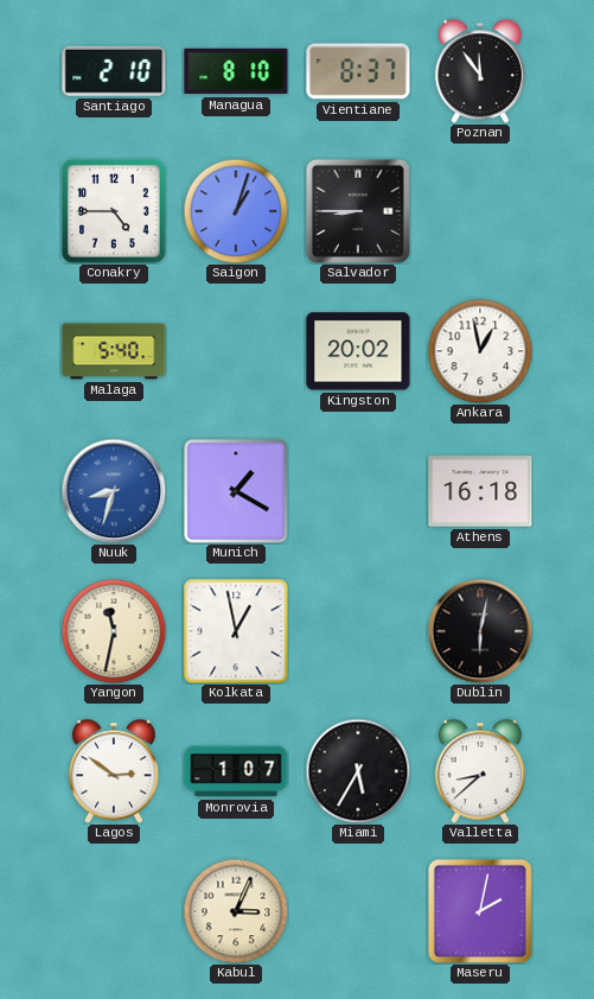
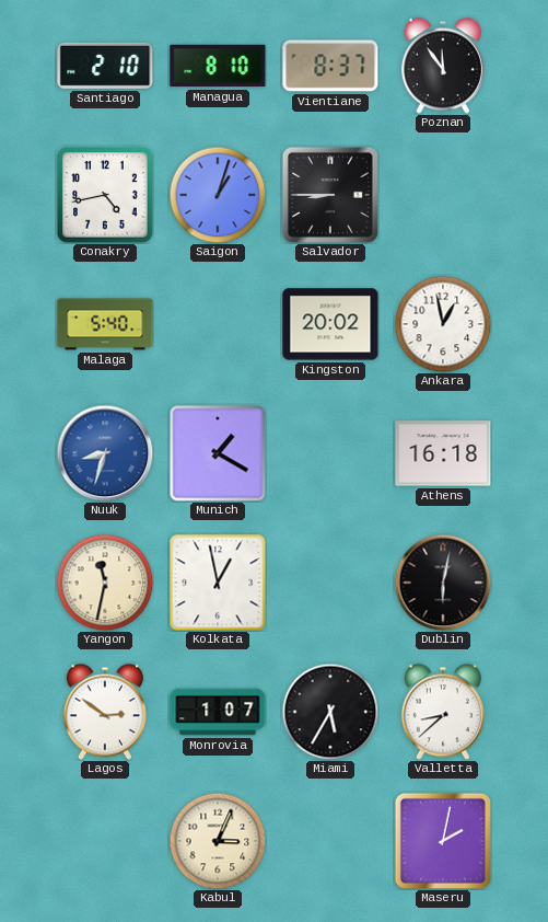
Conakry: 4:45 -> 4:43
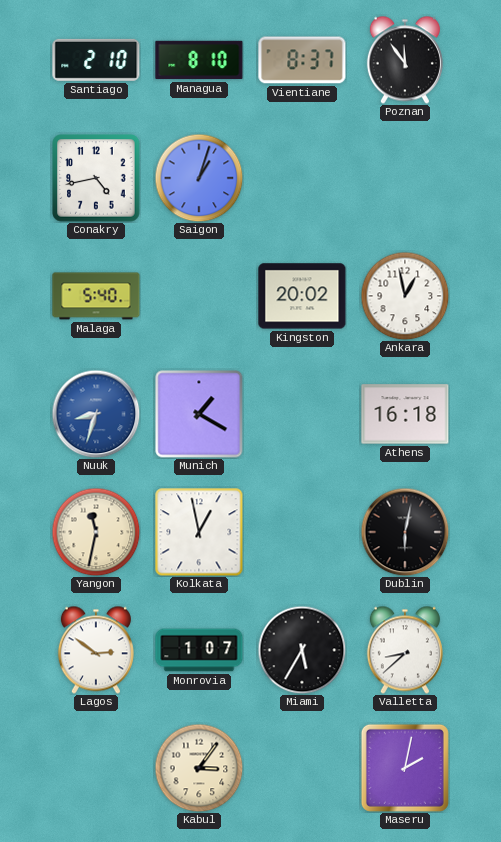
Salvador: 8:45 -> none
Kabul: 3:04 -> 3:06
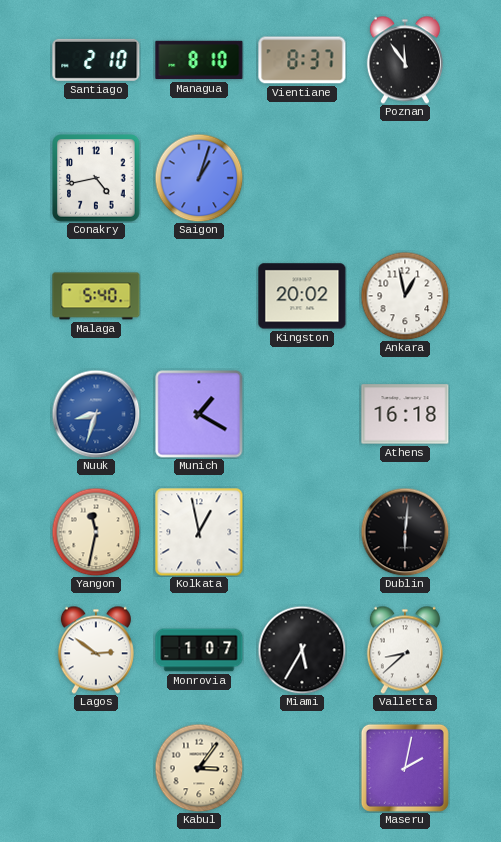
Dublin: 6:02 -> 6:01
